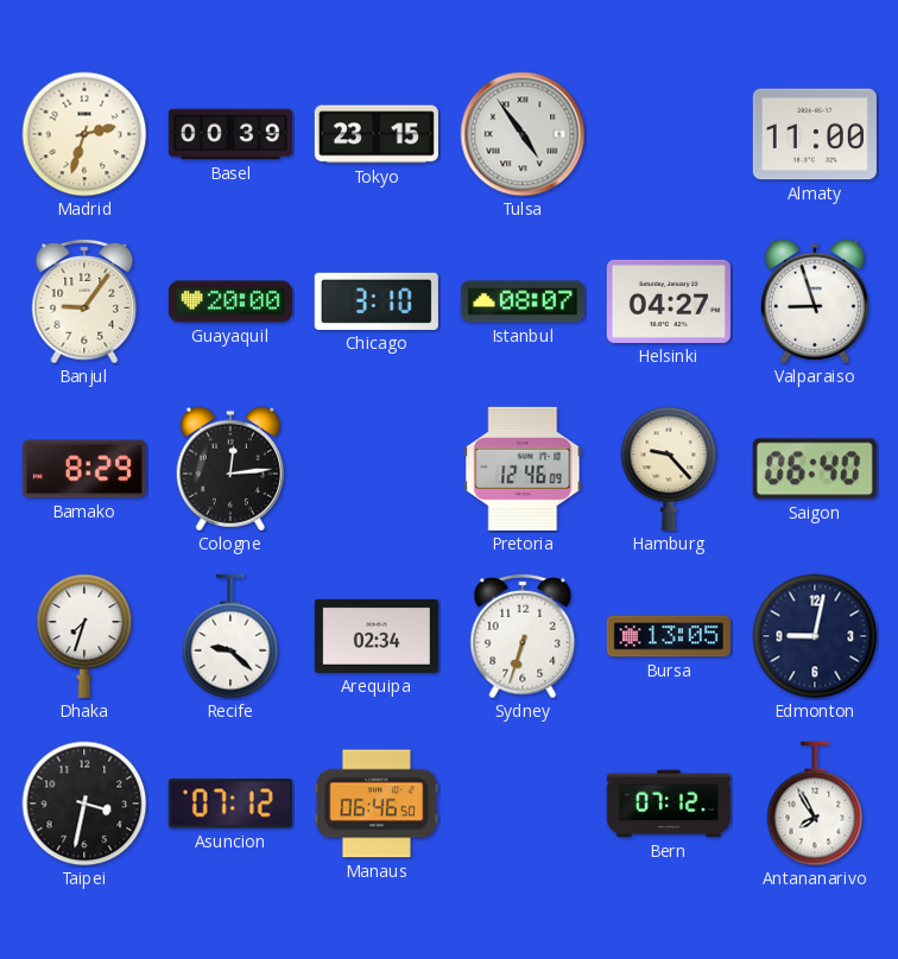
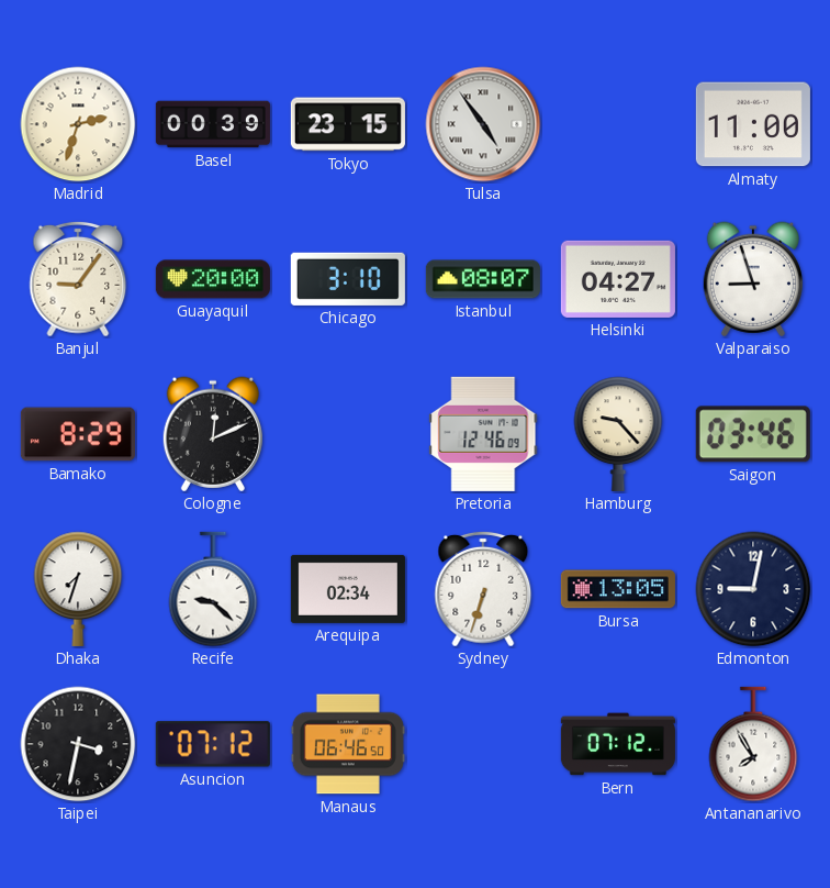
Cologne: 12:14 -> 12:11
Saigon: 06:40 -> 03:46
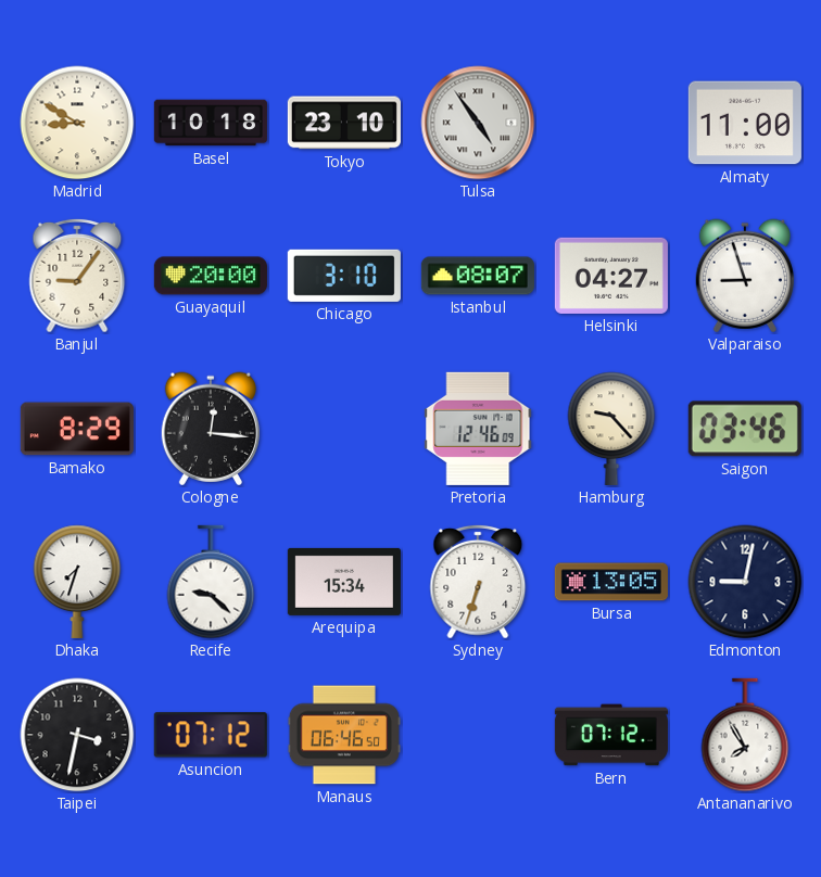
Madrid: 2:33 -> 8:50
Basel: 00:39 -> 10:18
Tokyo: 23:15 -> 23:10
Cologne: 12:11 -> 12:16
Arequipa: 02:34 -> 15:34
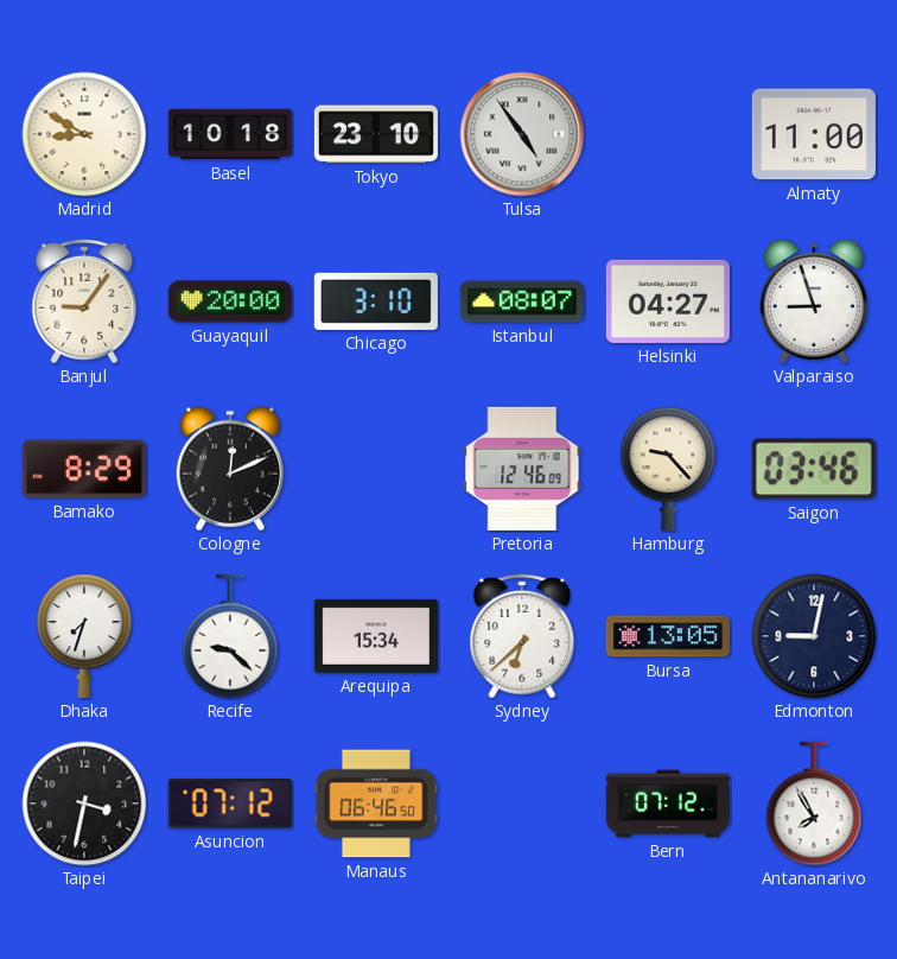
Cologne: 12:16 -> 12:11
Sydney: 6:33 -> 6:38
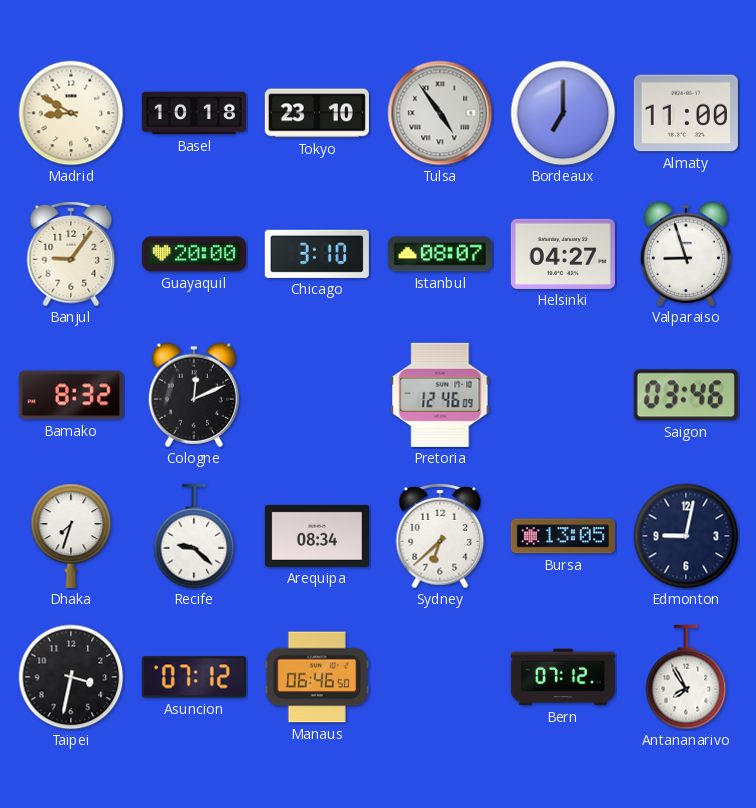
Bordeaux: none -> 7:00
Bamako: 8:29 -> 8:32
Hamburg: 9:23 -> none
Arequipa: 15:34 -> 08:34
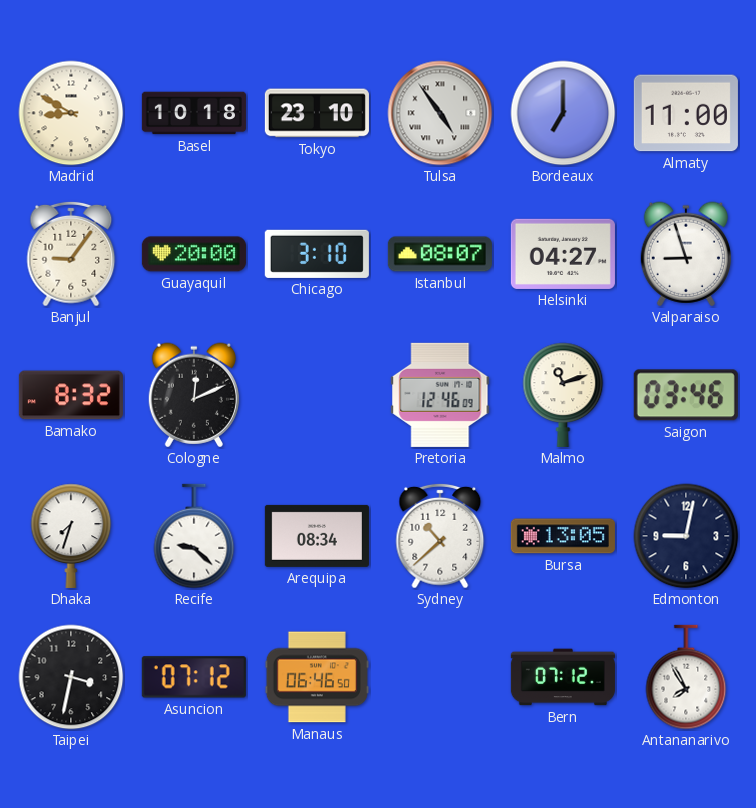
Malmo: none -> 11:12
Sydney: 6:38 -> 10:38
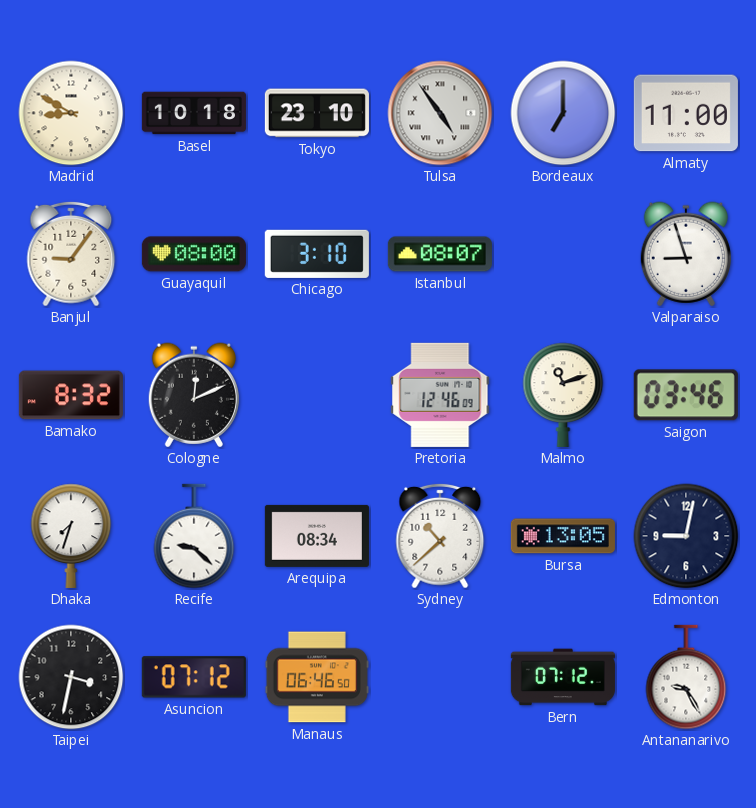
Guayaquil: 20:00 -> 08:00
Helsinki: 04:27 -> none
Antananarivo: 7:55 -> 9:25
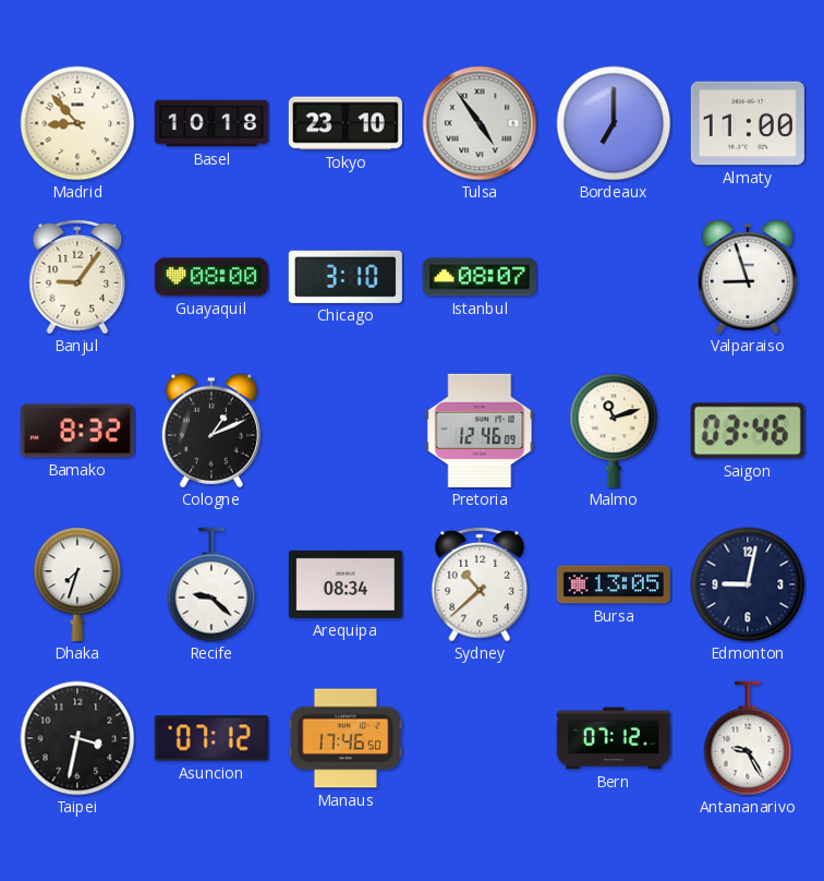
Madrid: 8:50 -> 8:53
Cologne: 12:11 -> 1:11
Manaus: 06:46 -> 17:46
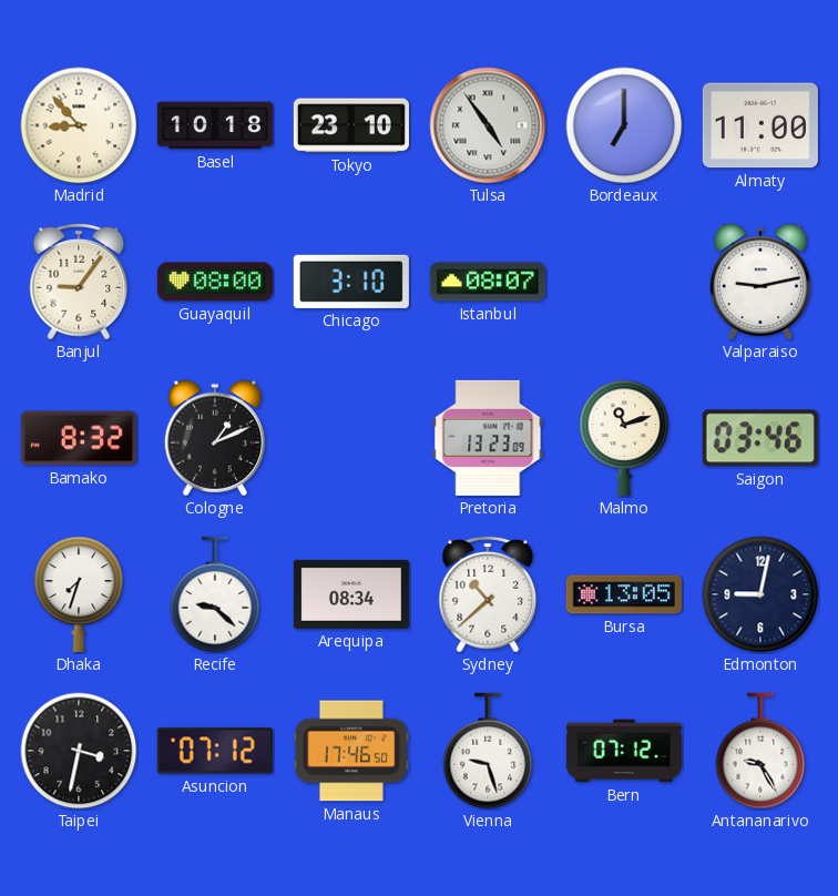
Valparaiso: 8:57 -> 9:13
Pretoria: 12:46 -> 13:23
Vienna: none -> 9:27
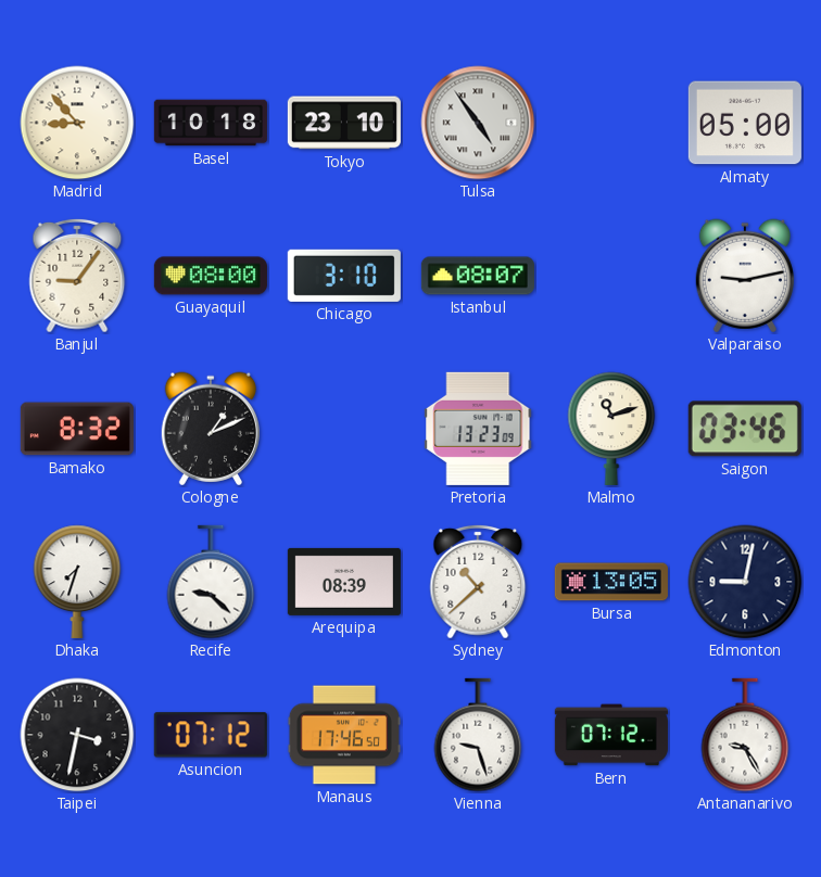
Bordeaux: 7:00 -> none
Almaty: 11:00 -> 05:00
Arequipa: 08:34 -> 08:39
